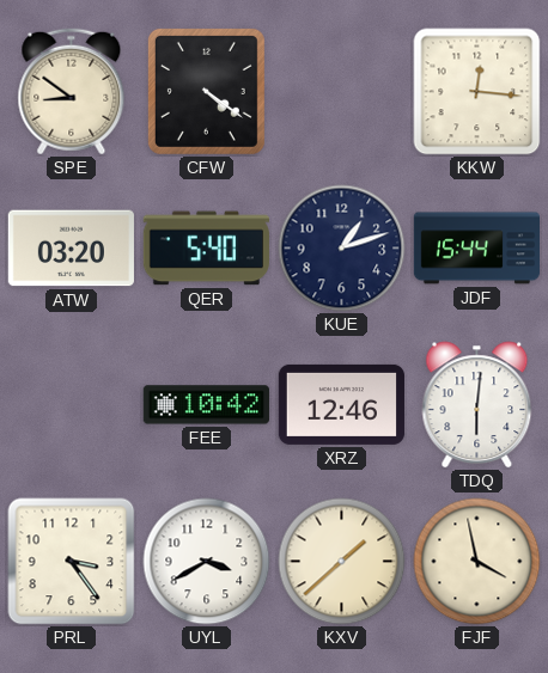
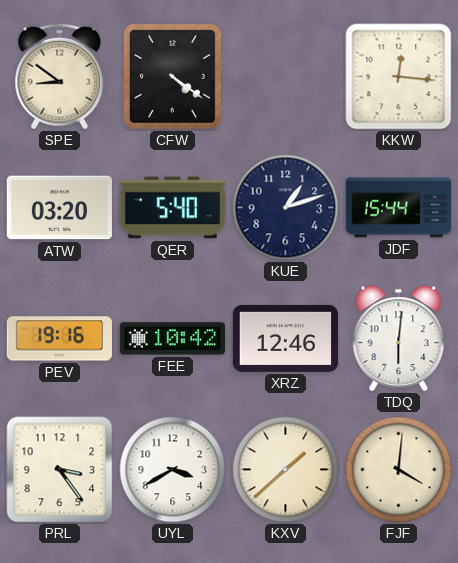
PEV: none -> 19:16
FJF: 3:58 -> 4:01
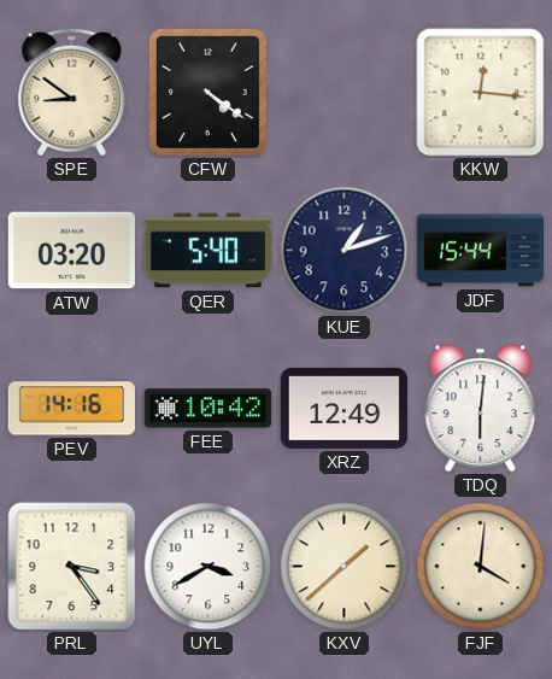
PEV: 19:16 -> 14:16
XRZ: 12:46 -> 12:49
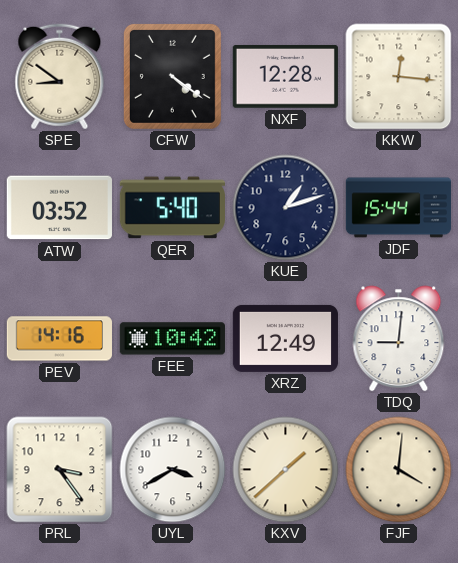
NXF: none -> 12:28
ATW: 03:20 -> 03:52
TDQ: 6:01 -> 9:01
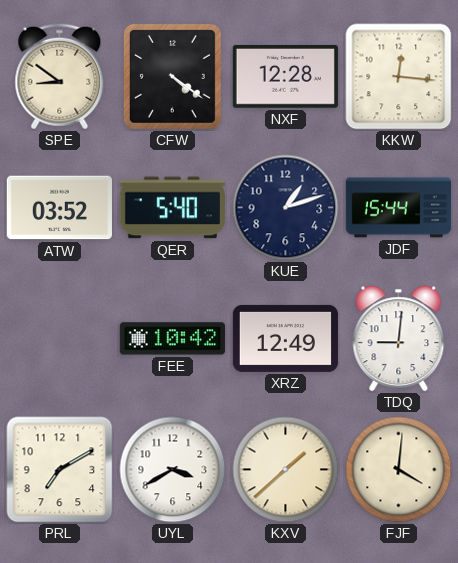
PEV: 14:16 -> none
PRL: 3:24 -> 7:10
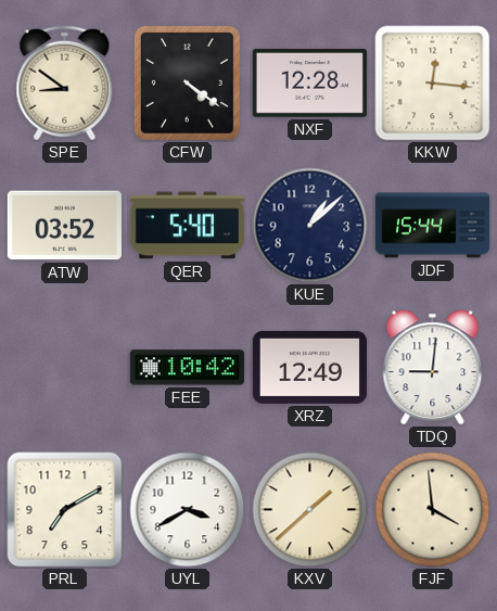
KUE: 1:12 -> 1:08
FJF: 4:01 -> 3:59
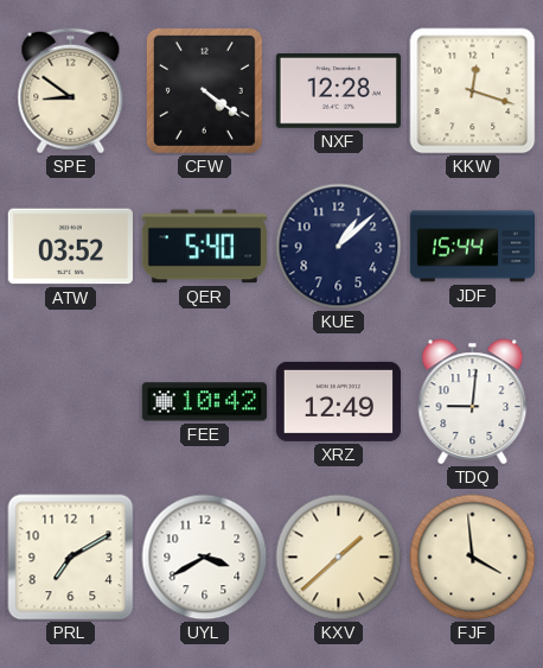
KKW: 12:16 -> 12:18
